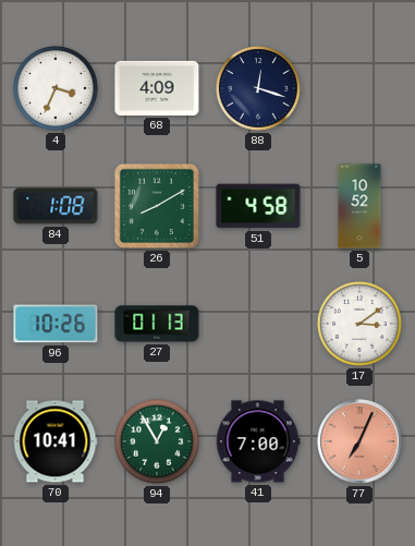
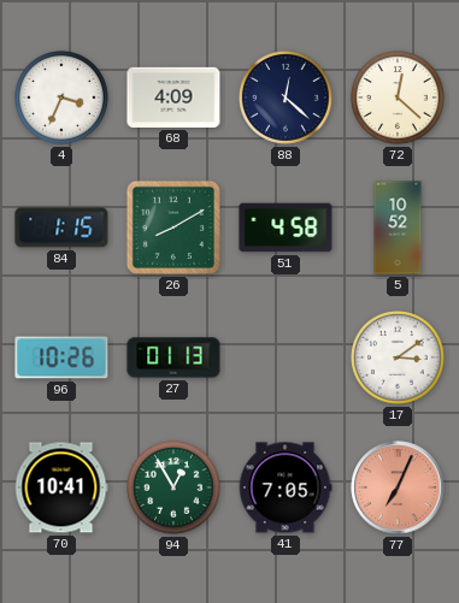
88: 12:18 -> 12:22
72: none -> 12:22
84: 1:08 -> 1:15
41: 7:00 -> 7:05
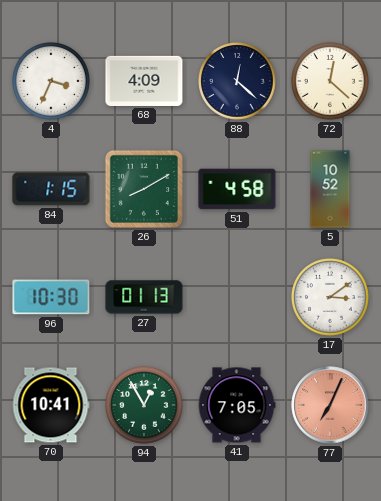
96: 10:26 -> 10:30
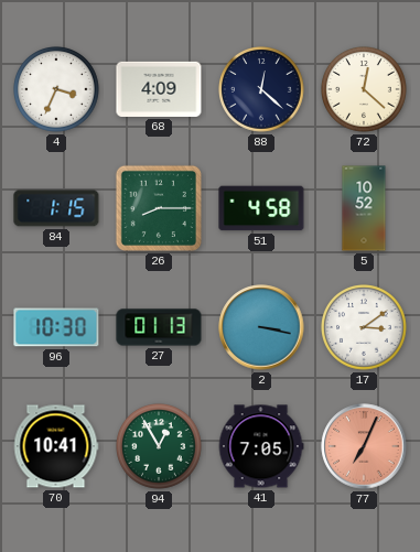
26: 8:10 -> 8:15
2: none -> 3:17
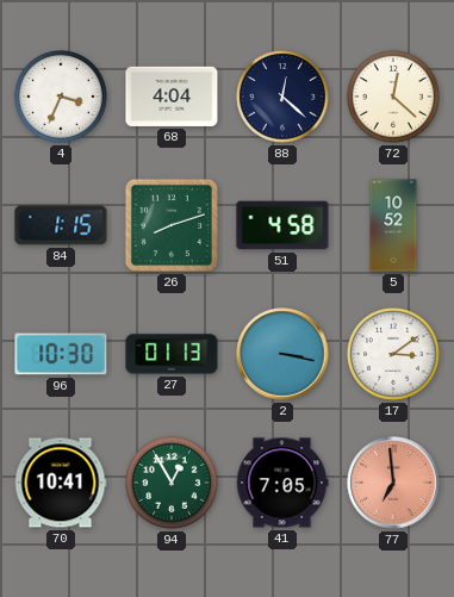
68: 4:09 -> 4:04
26: 8:15 -> 8:12
77: 7:04 -> 6:59
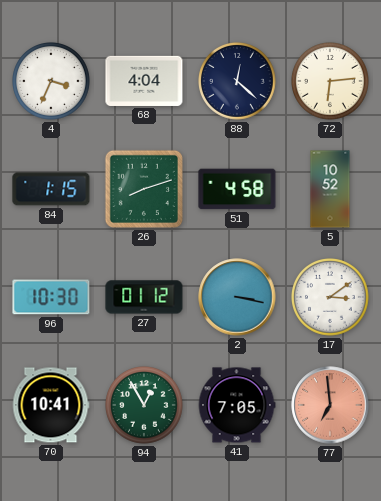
72: 12:22 -> 6:14
27: 01:13 -> 01:12
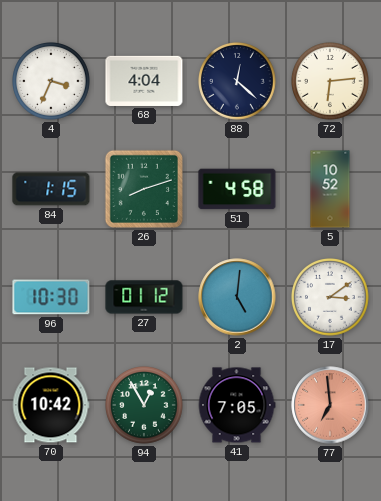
2: 3:17 -> 5:01
70: 10:41 -> 10:42
